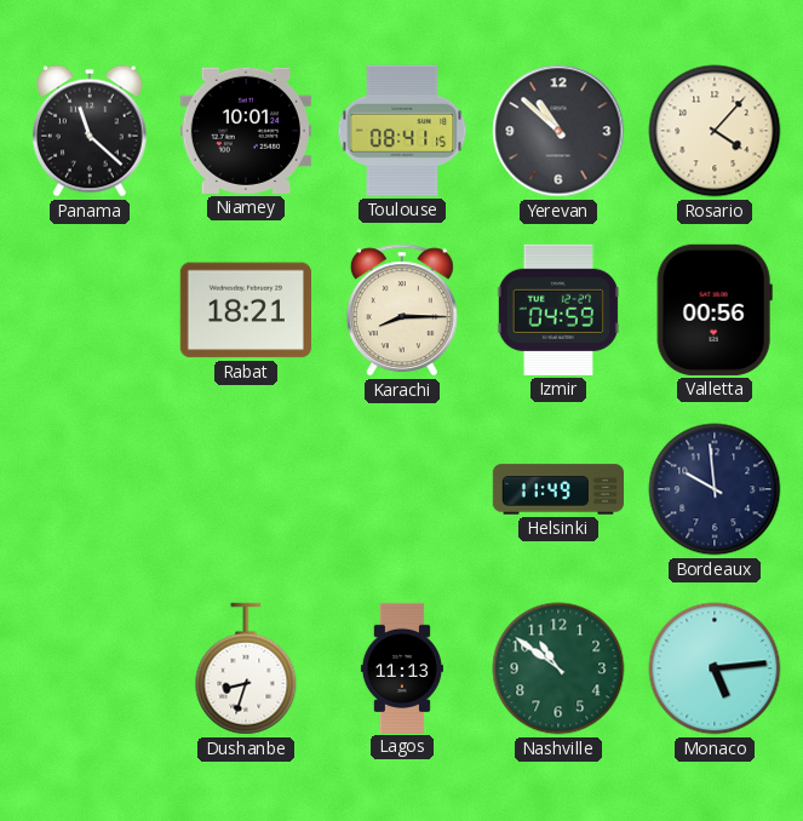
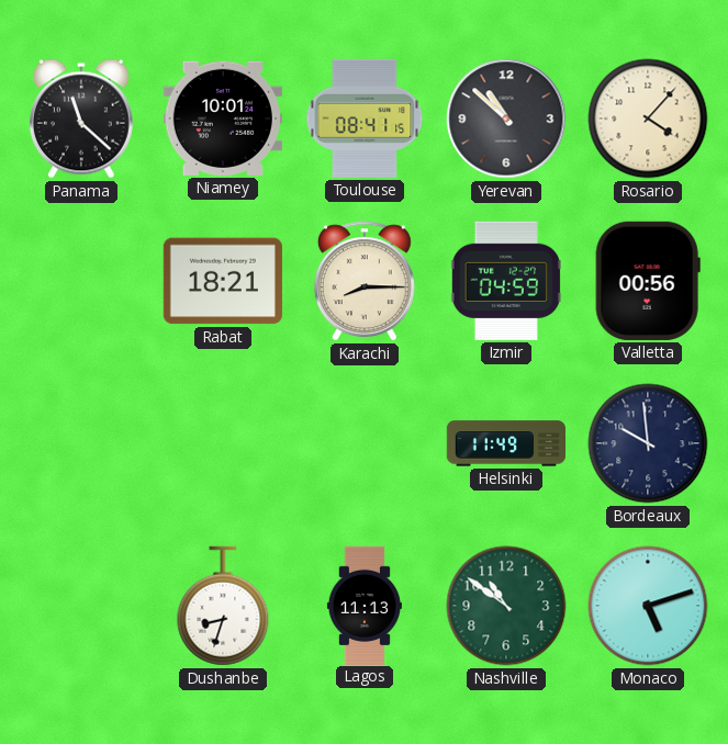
Monaco: 5:14 -> 5:12
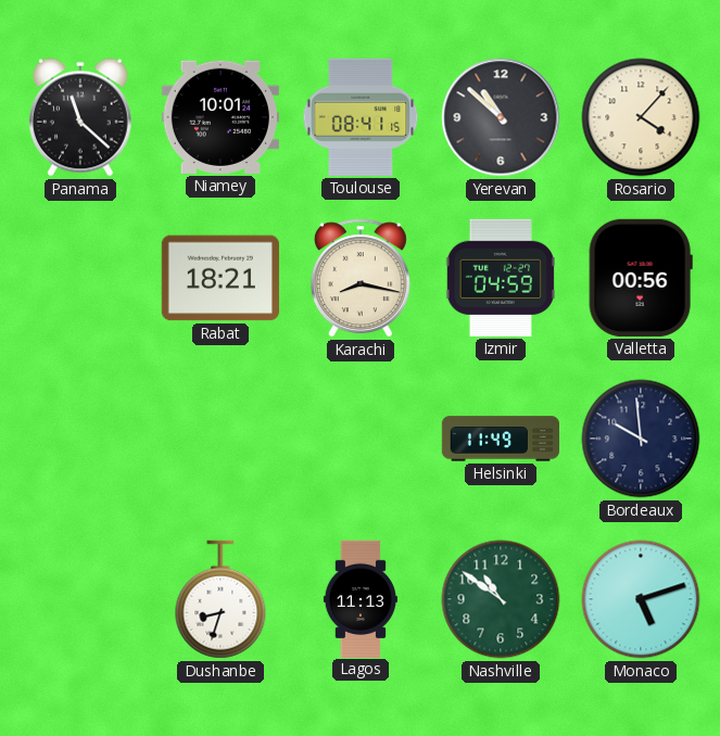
Karachi: 8:15 -> 8:17
